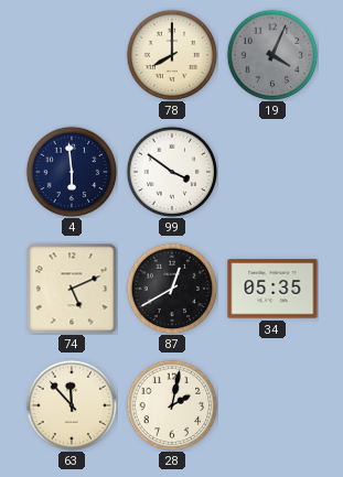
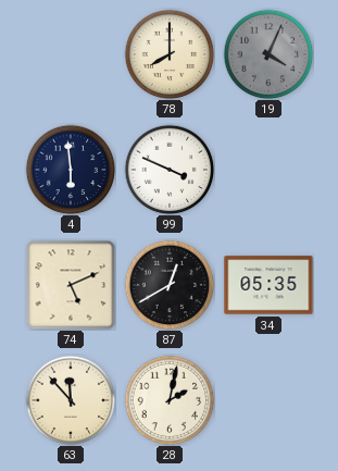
99: 3:51 -> 3:49
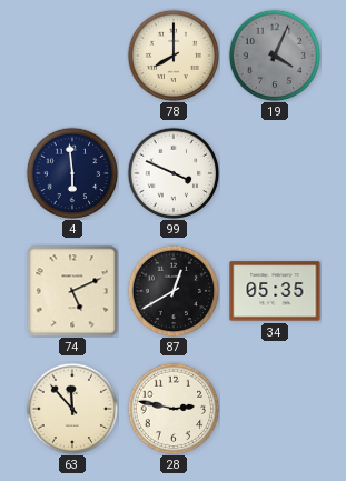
28: 2:02 -> 2:47
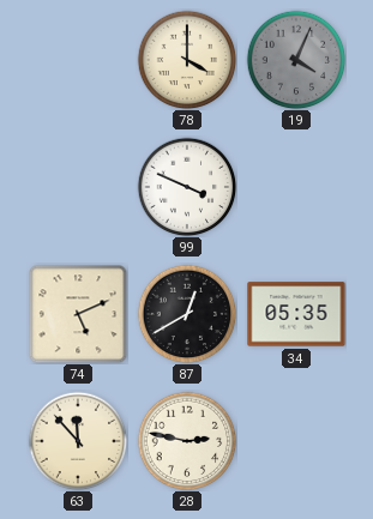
78: 8:00 -> 4:00
4: 5:59 -> none
